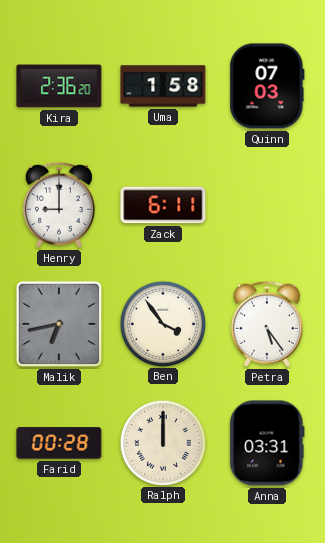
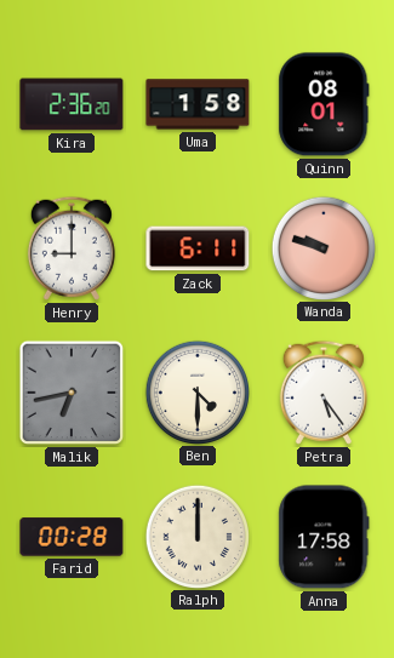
Quinn: 07:03 -> 08:01
Wanda: none -> 9:48
Ben: 3:54 -> 4:30
Anna: 03:31 -> 17:58
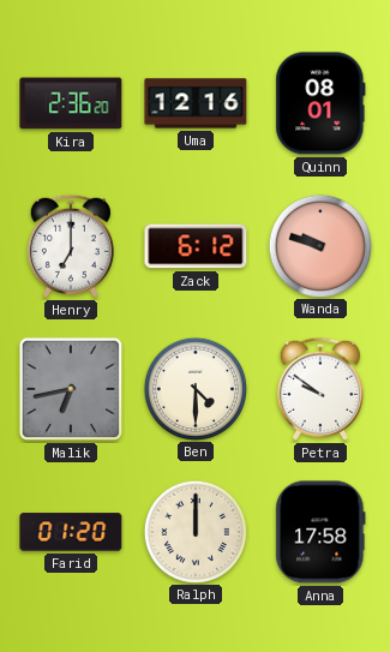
Uma: 1:58 -> 12:16
Henry: 9:00 -> 7:00
Zack: 6:11 -> 6:12
Petra: 5:24 -> 9:51
Farid: 00:28 -> 01:20
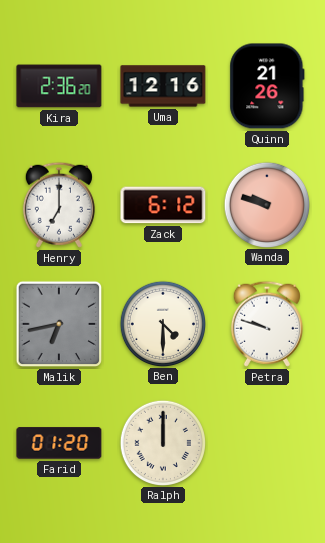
Quinn: 08:01 -> 21:26
Petra: 9:51 -> 9:48
Anna: 17:58 -> none
